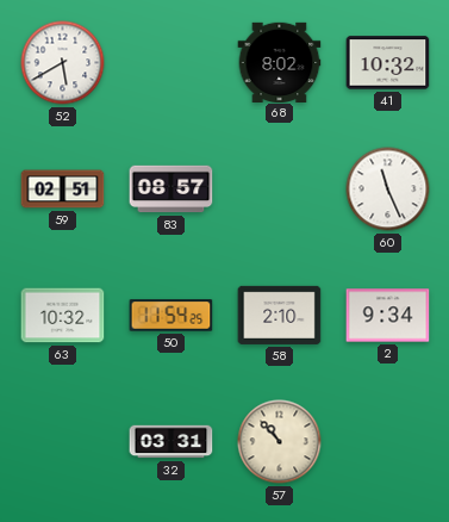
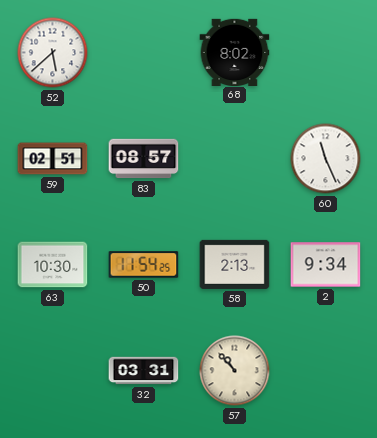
52: 5:40 -> 5:38
41: 10:32 -> none
63: 10:32 -> 10:30
58: 2:10 -> 2:13
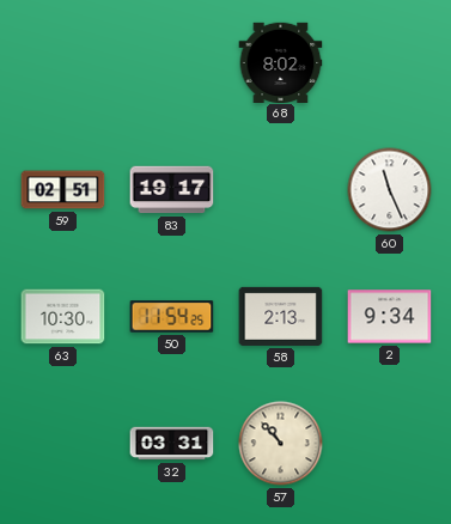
52: 5:38 -> none
83: 08:57 -> 19:17
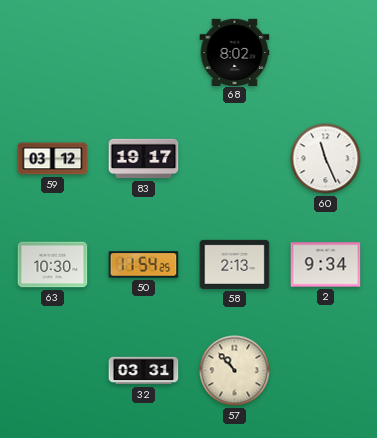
59: 02:51 -> 03:12
